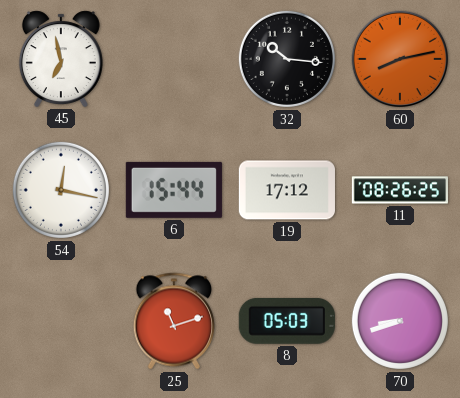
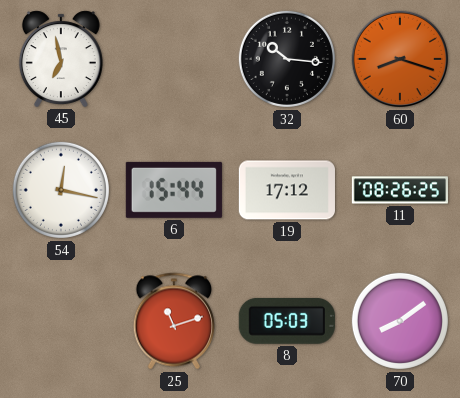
60: 8:13 -> 8:18
70: 8:42 -> 8:09
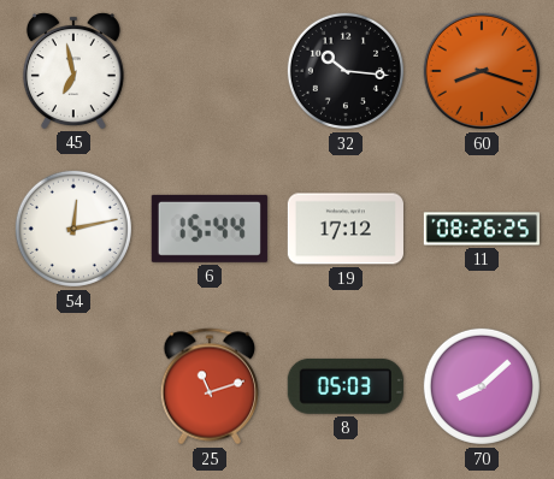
54: 12:17 -> 12:13
70: 8:09 -> 8:08
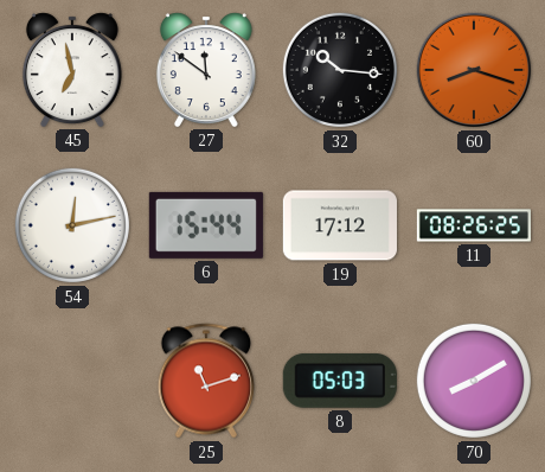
27: none -> 11:51
70: 8:08 -> 8:10
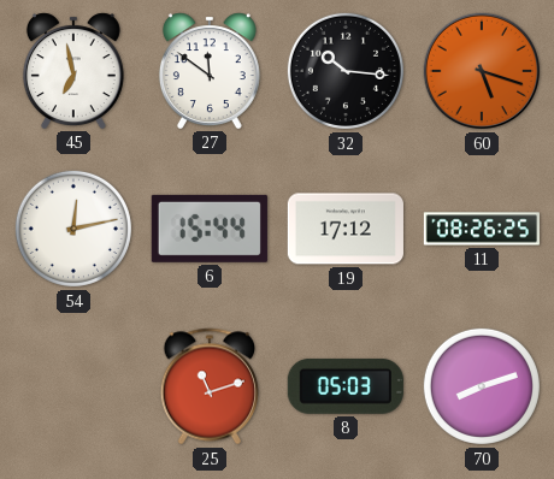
60: 8:18 -> 5:18
70: 8:10 -> 8:12
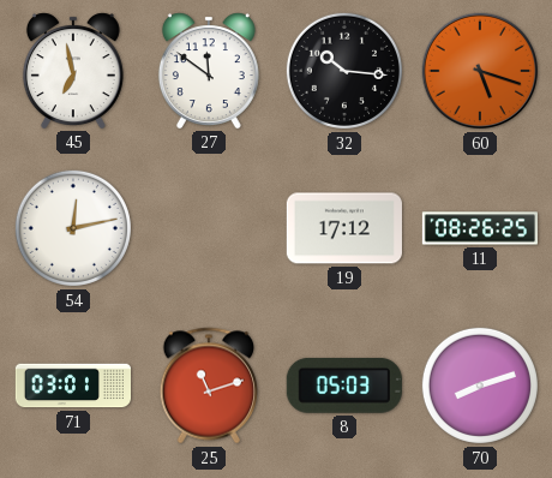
6: 15:44 -> none
71: none -> 03:01
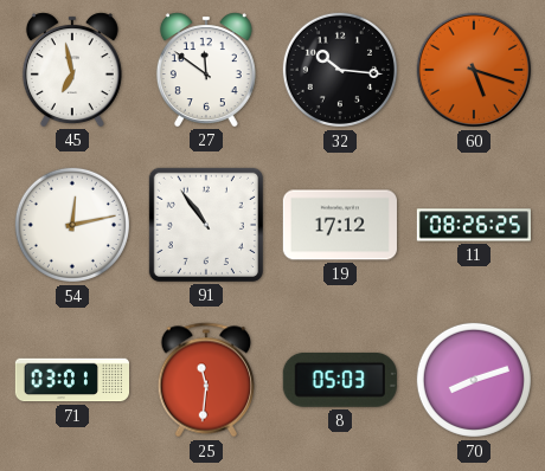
91: none -> 10:54
25: 11:12 -> 11:31
